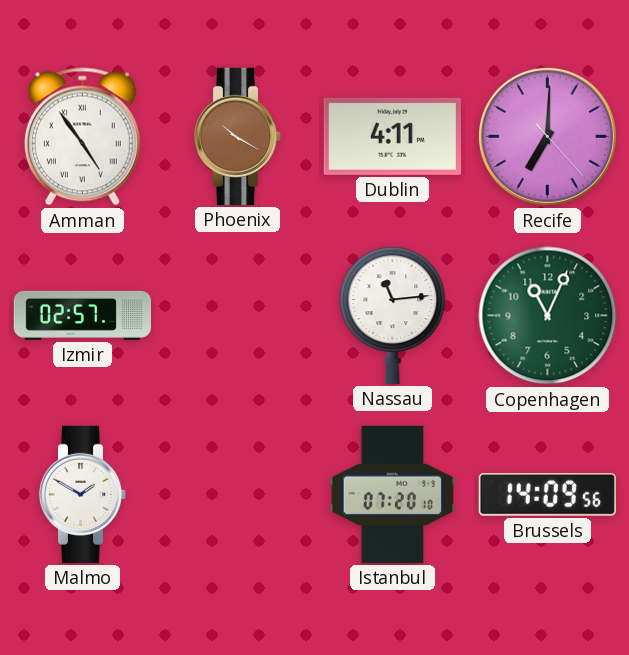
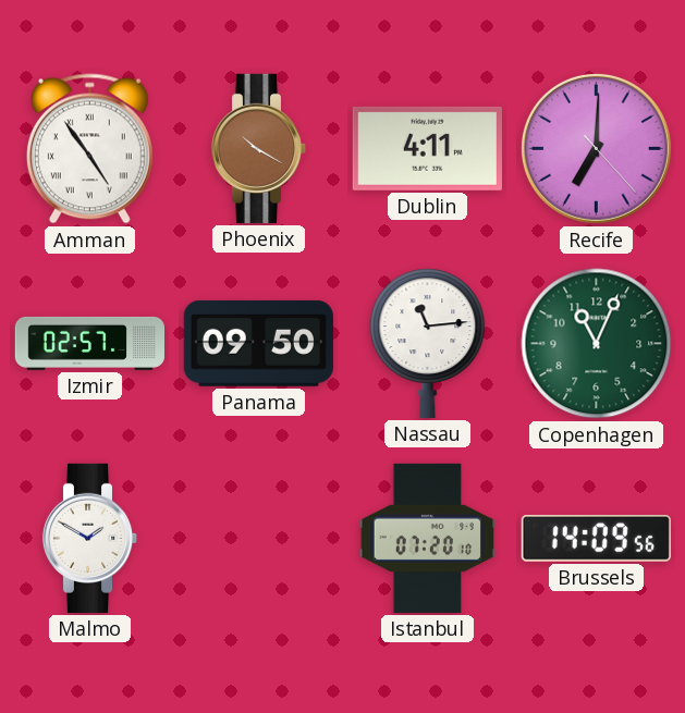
Panama: none -> 09:50
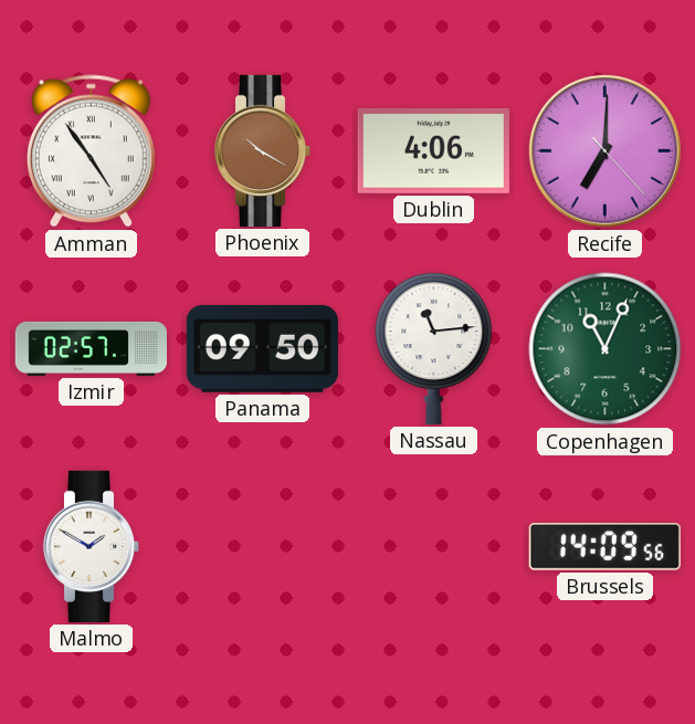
Dublin: 4:11 -> 4:06
Istanbul: 07:20 -> none
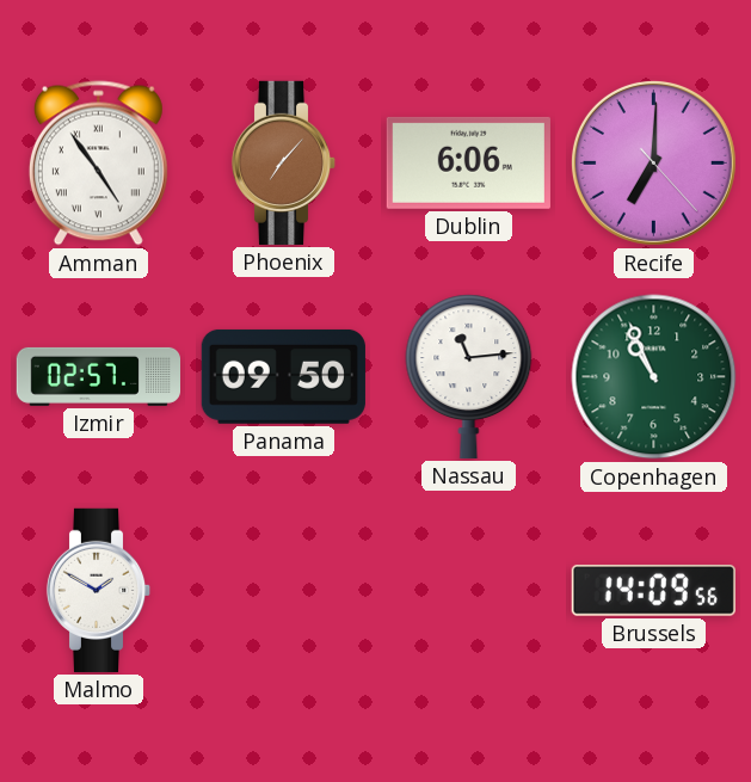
Phoenix: 10:20 -> 7:07
Dublin: 4:06 -> 6:06
Copenhagen: 11:04 -> 10:56
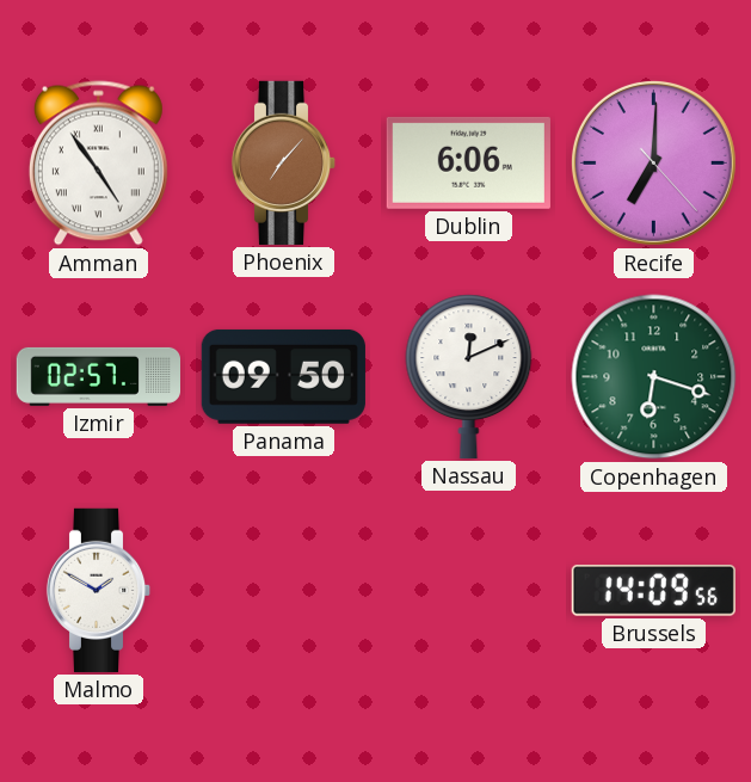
Nassau: 11:14 -> 12:11
Copenhagen: 10:56 -> 6:18
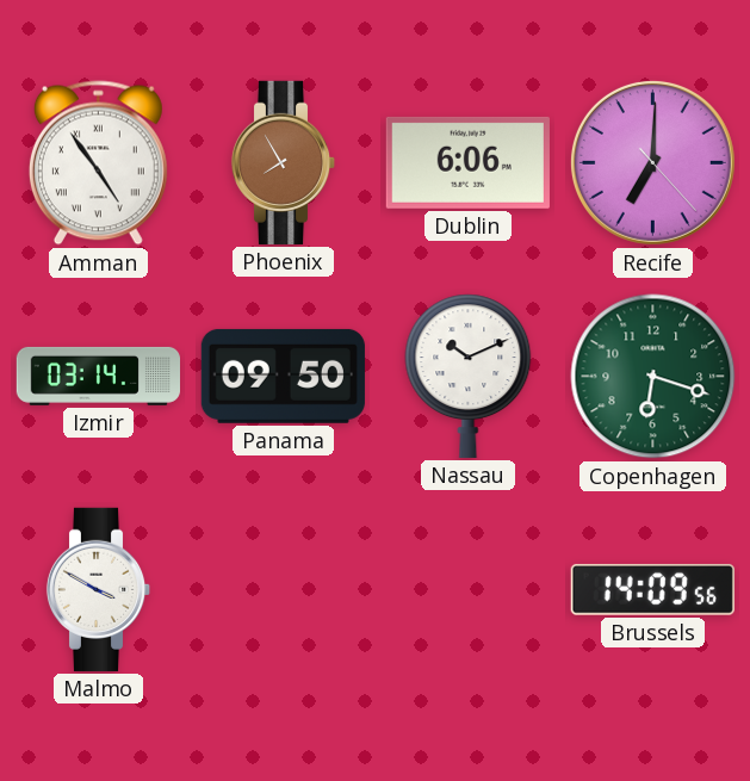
Phoenix: 7:07 -> 7:55
Izmir: 02:57 -> 03:14
Nassau: 12:11 -> 10:11
Malmo: 1:50 -> 3:50
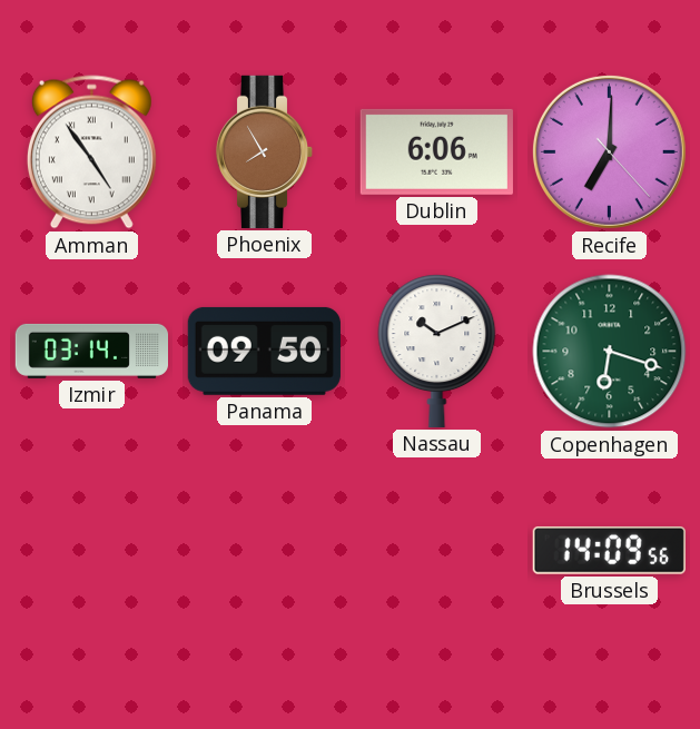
Malmo: 3:50 -> none
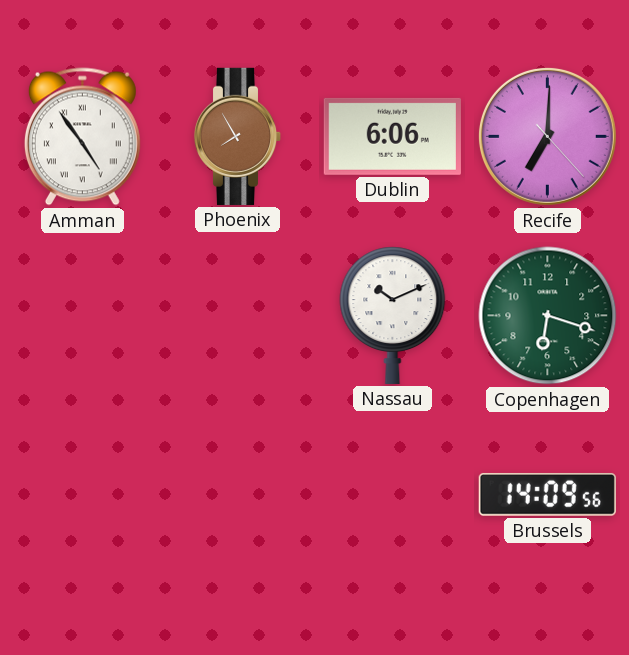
Izmir: 03:14 -> none
Panama: 09:50 -> none
